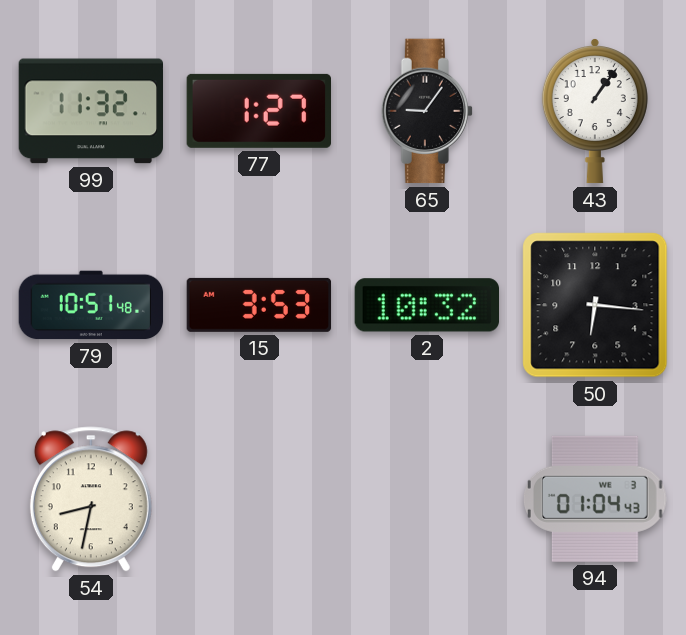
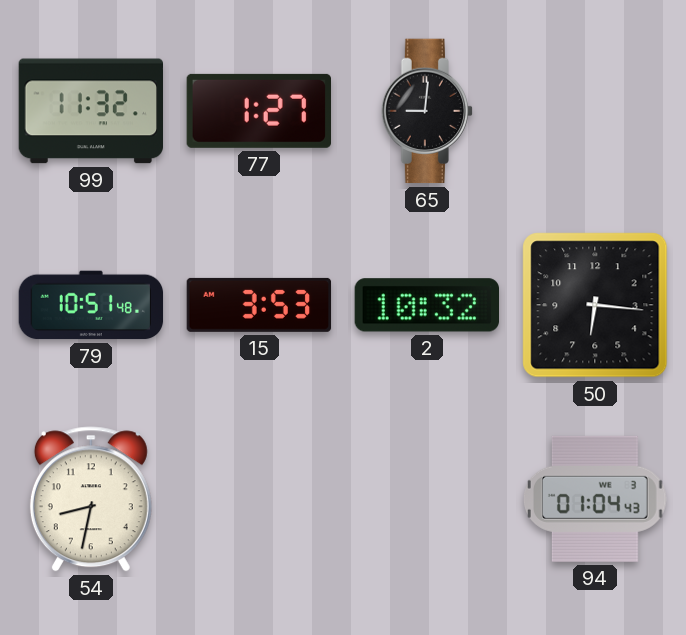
65: 9:06 -> 9:01
43: 1:06 -> none
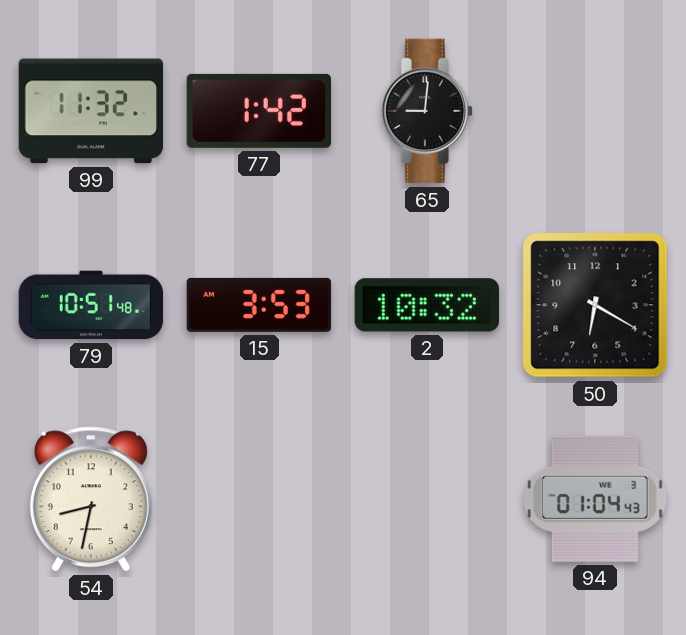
77: 1:27 -> 1:42
50: 6:16 -> 6:20
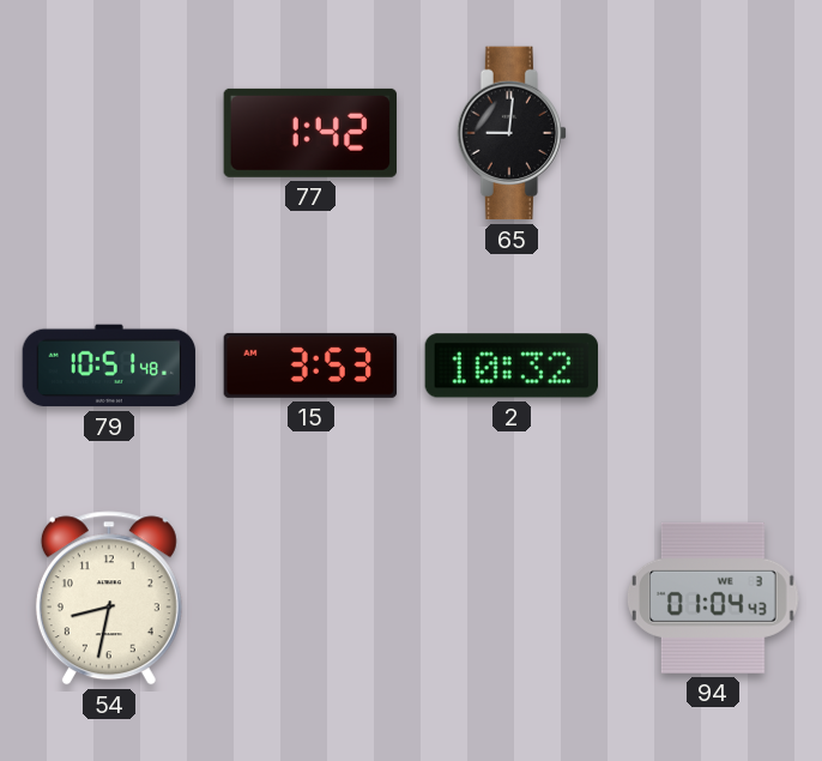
99: 11:32 -> none
50: 6:20 -> none
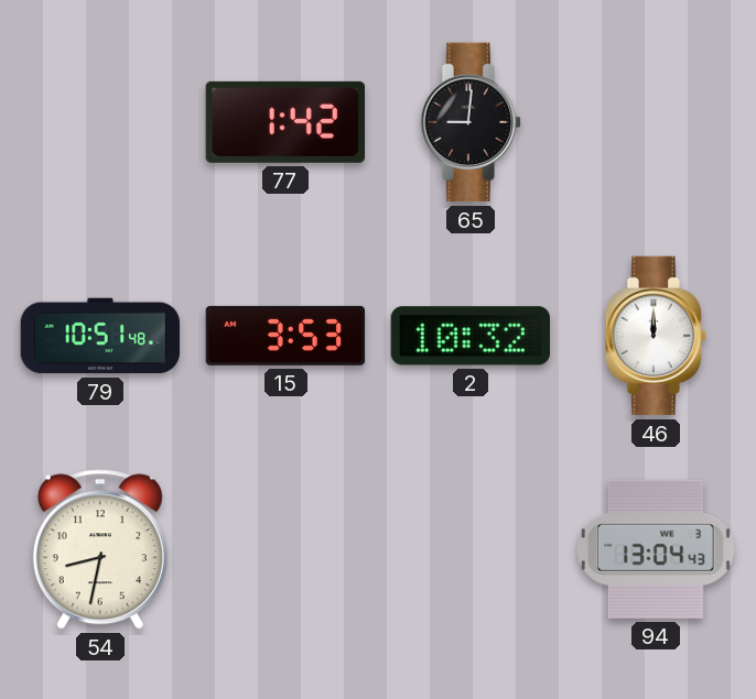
46: none -> 12:00
94: 01:04 -> 13:04
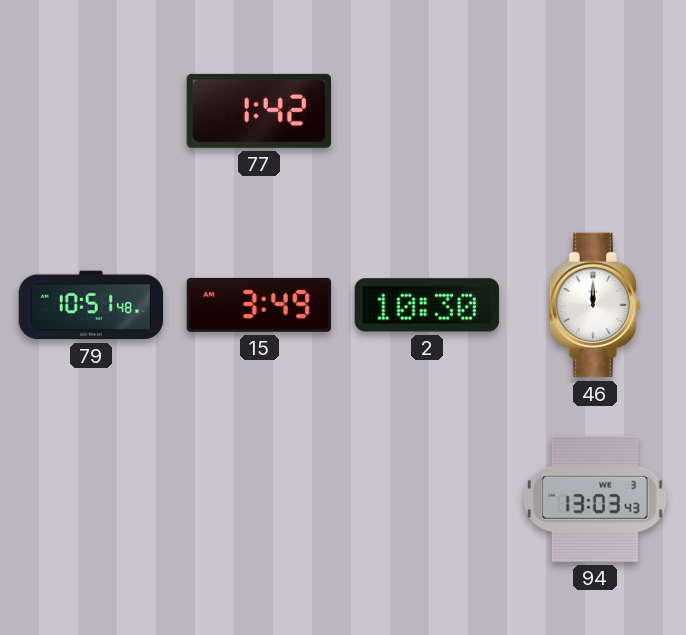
65: 9:01 -> none
15: 3:53 -> 3:49
2: 10:32 -> 10:30
54: 8:32 -> none
94: 13:04 -> 13:03
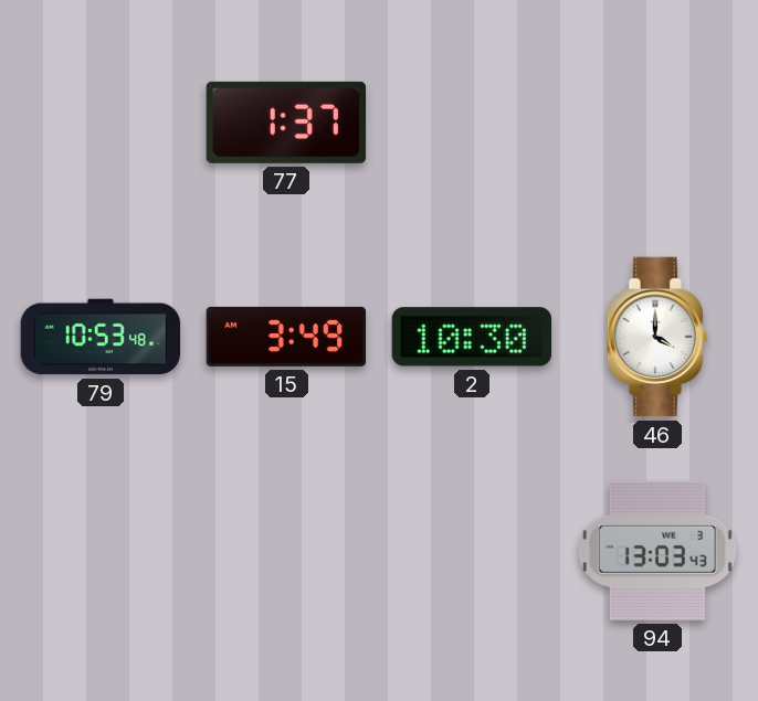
77: 1:42 -> 1:37
79: 10:51 -> 10:53
46: 12:00 -> 4:00
